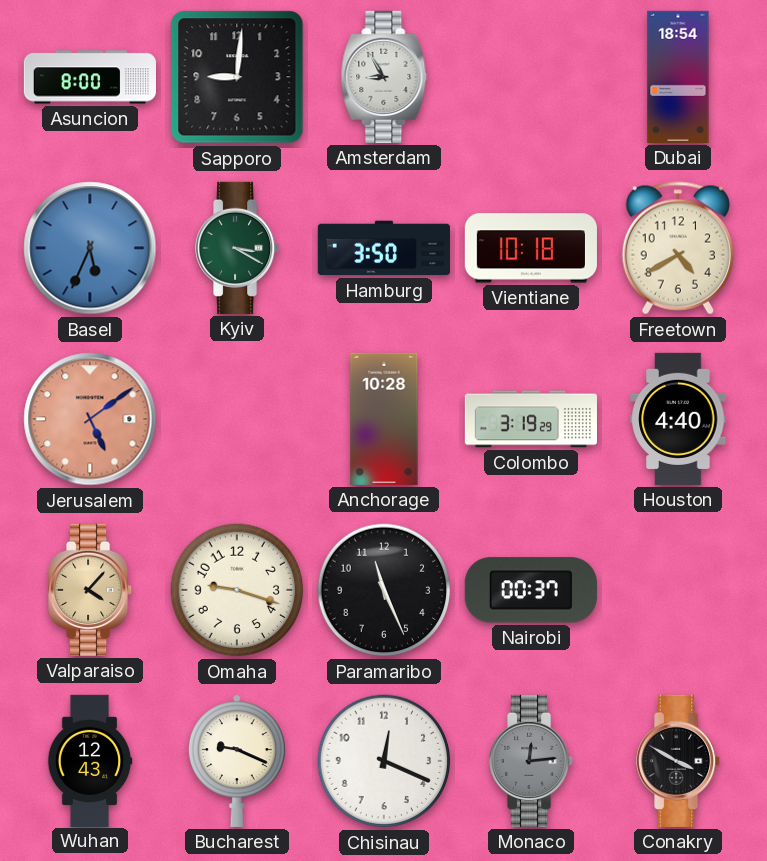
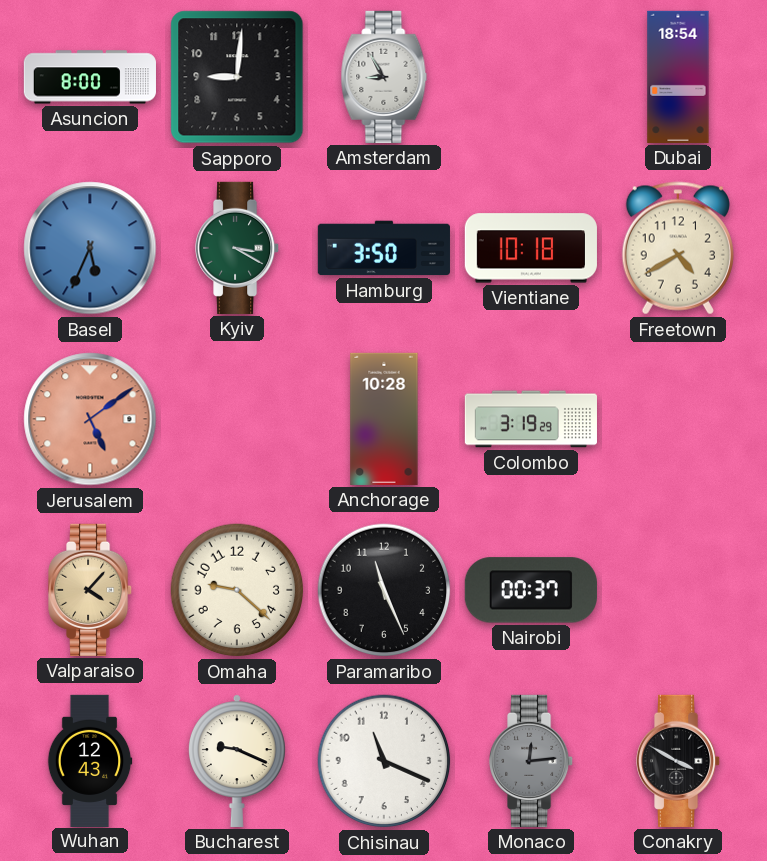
Houston: 4:40 -> none
Omaha: 9:18 -> 9:22
Chisinau: 12:19 -> 11:19
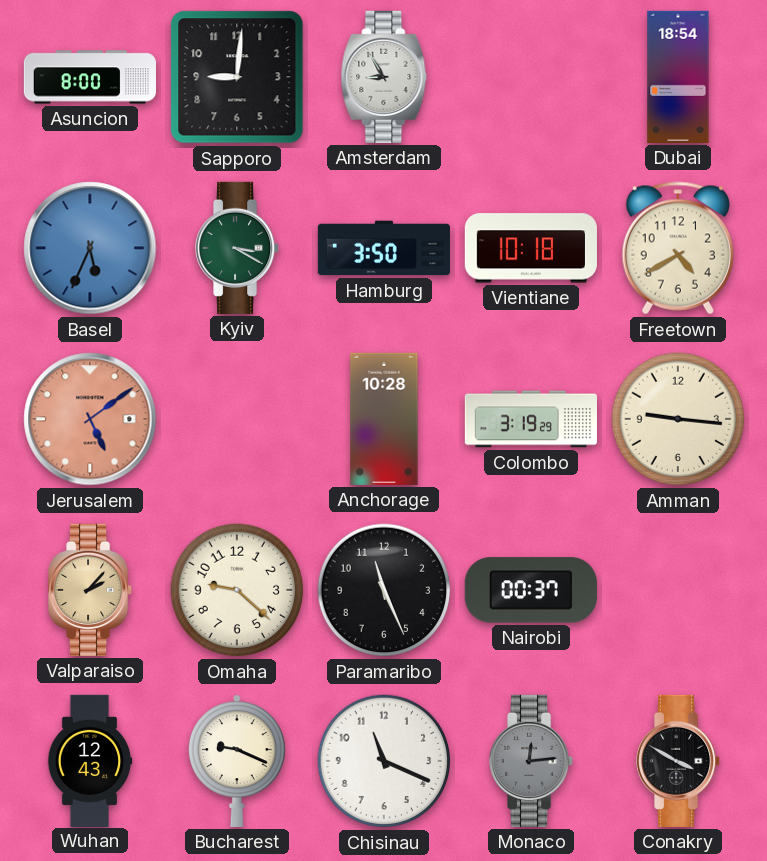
Amman: none -> 9:16
Valparaiso: 4:07 -> 2:07
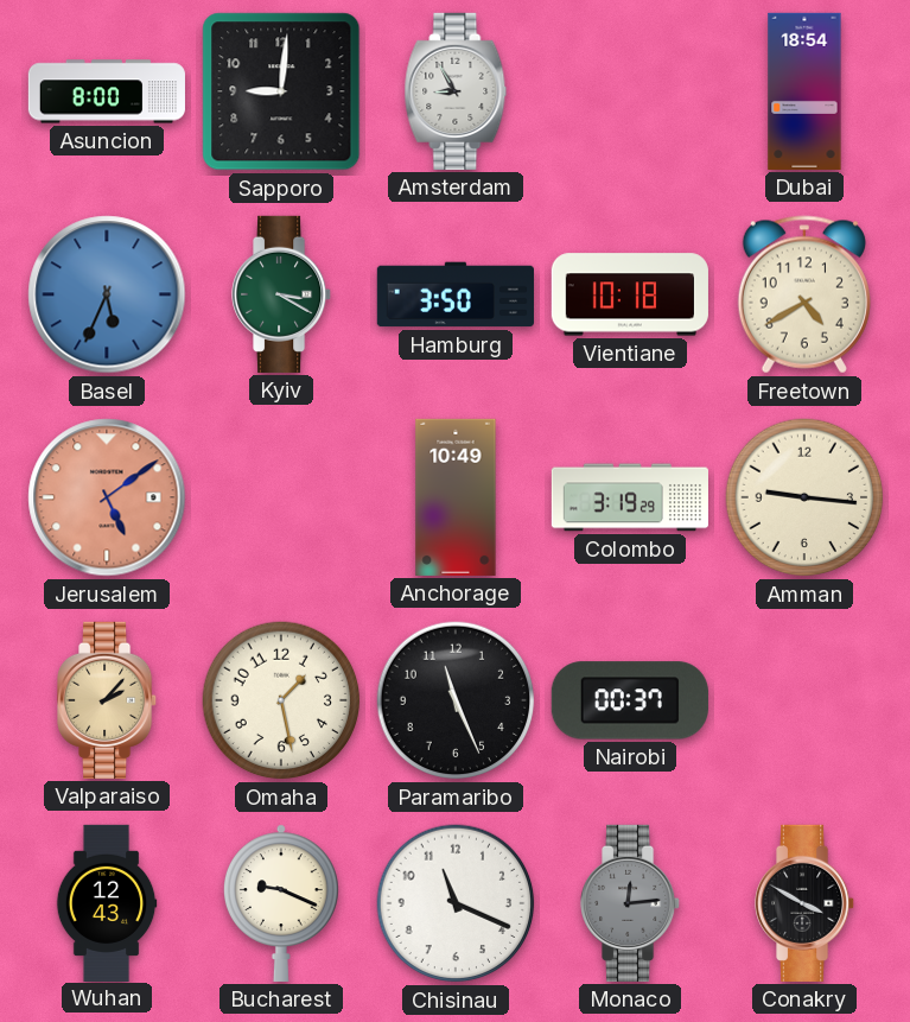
Anchorage: 10:28 -> 10:49
Omaha: 9:22 -> 1:28
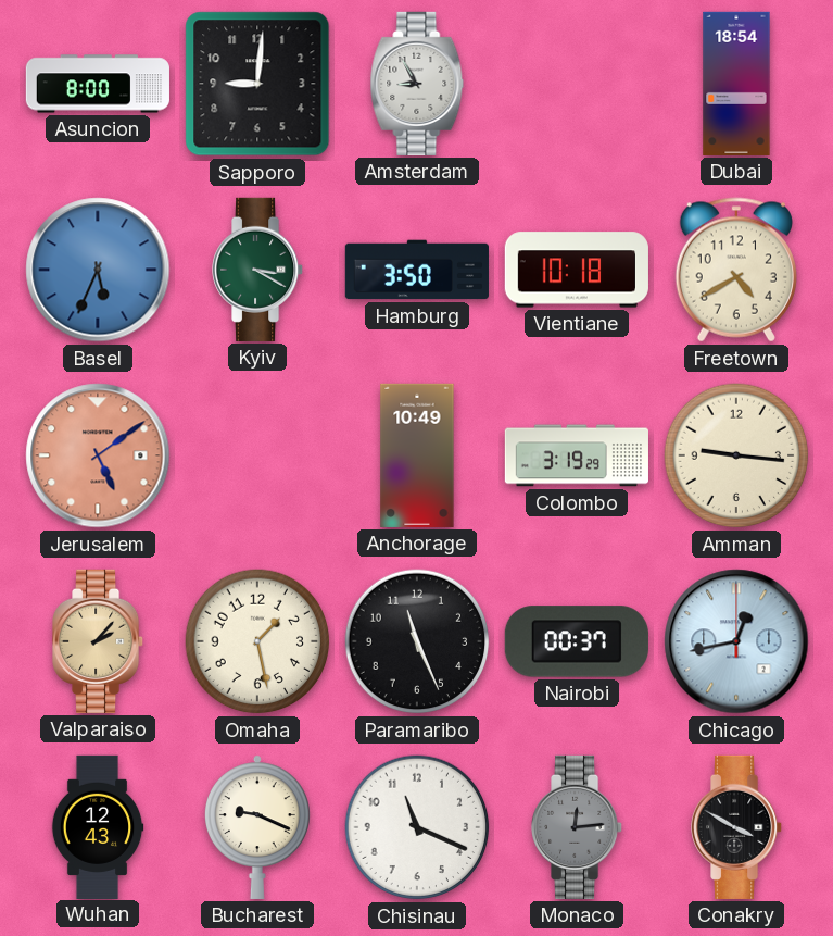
Chicago: none -> 12:43
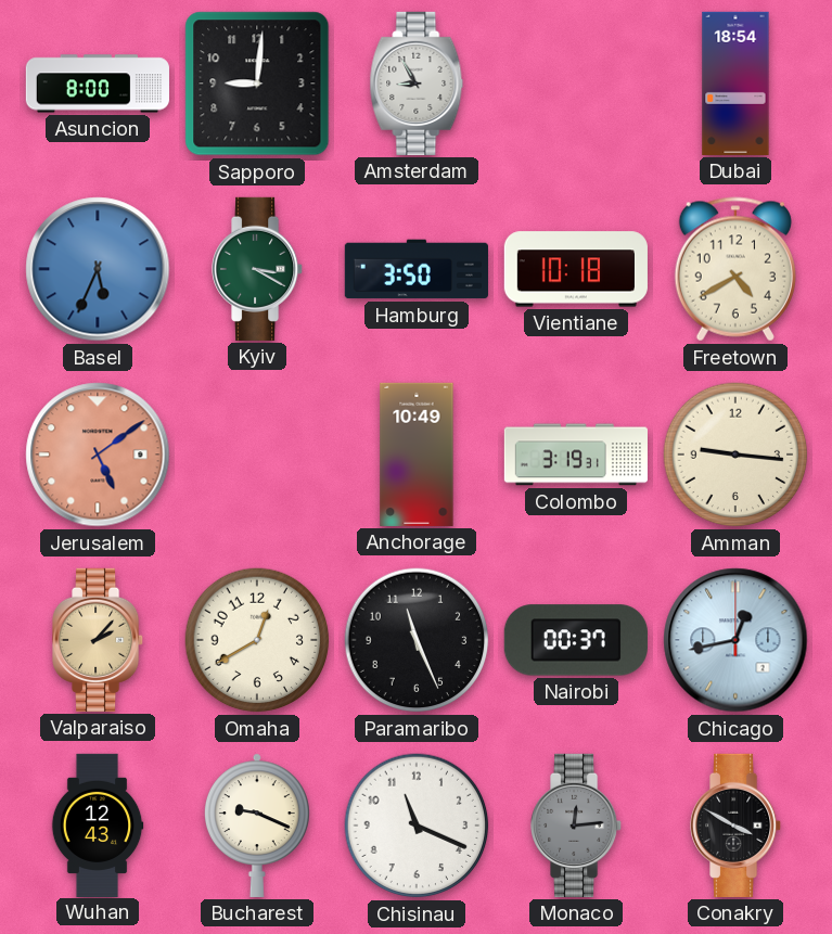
Colombo: 3:19:29 -> 3:19:31
Omaha: 1:28 -> 12:40
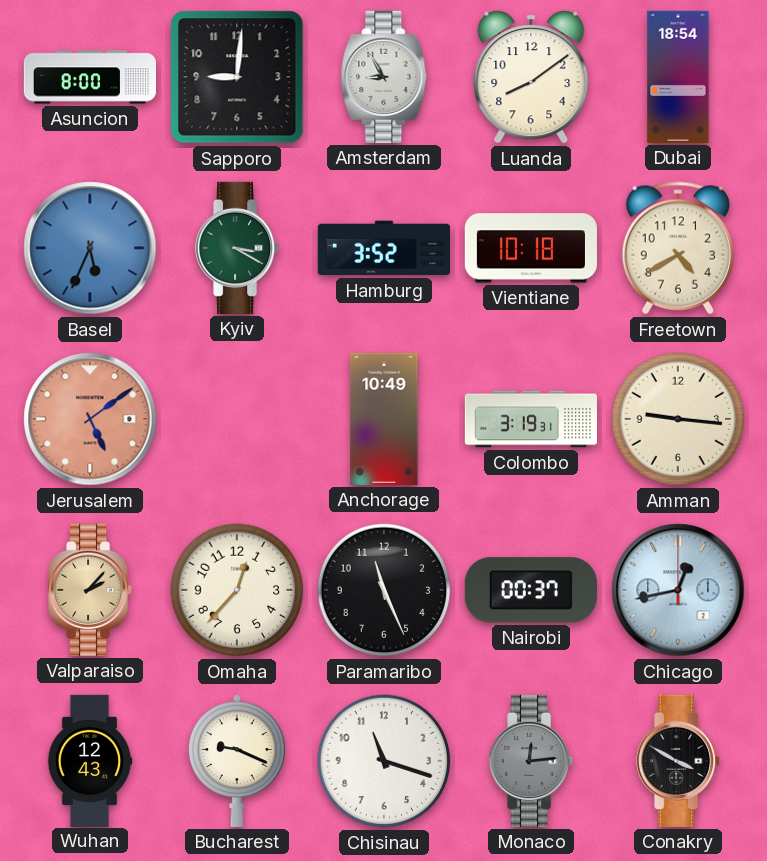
Luanda: none -> 8:09
Hamburg: 3:50 -> 3:52
Omaha: 12:40 -> 12:37
Chisinau: 11:19 -> 11:18
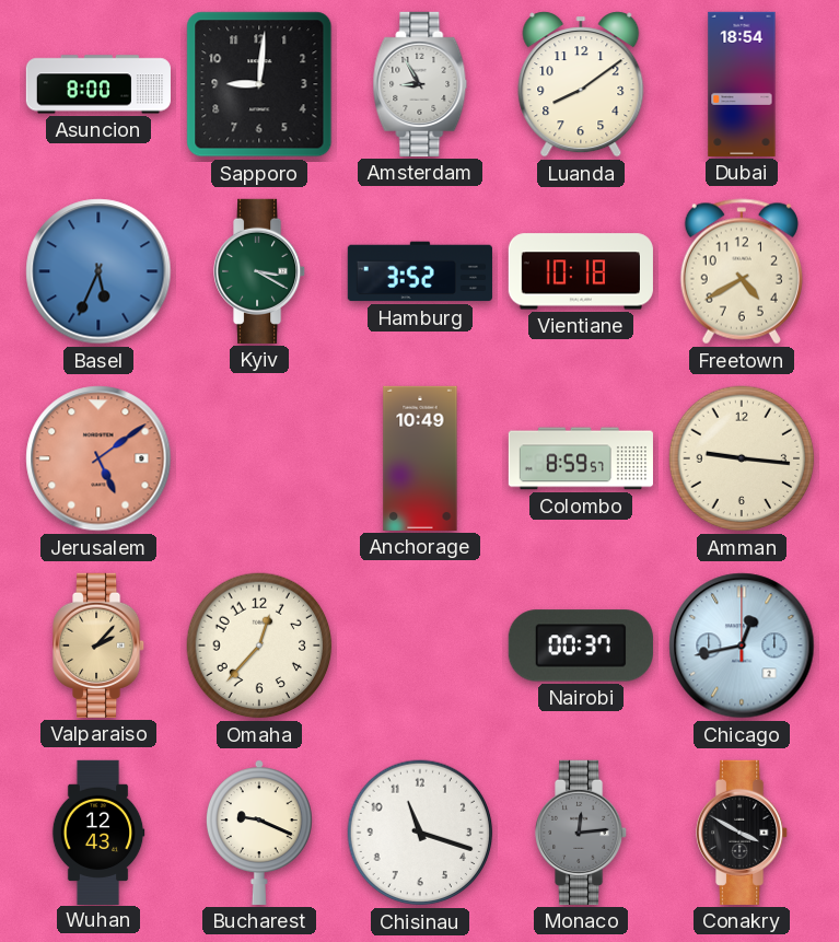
Colombo: 3:19 -> 8:59
Paramaribo: 11:26 -> none
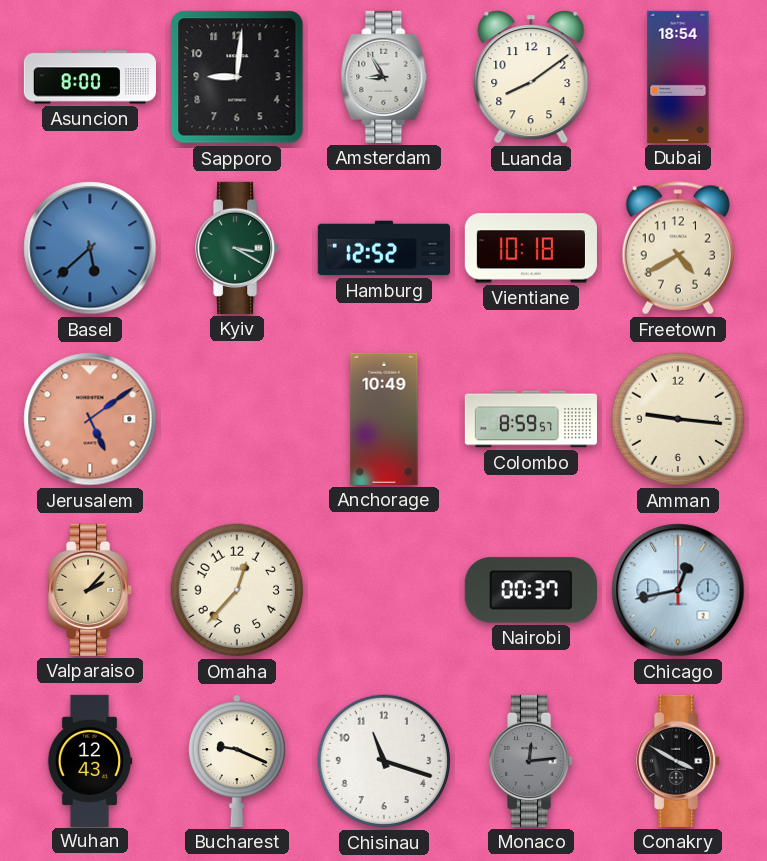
Basel: 5:34 -> 5:38
Hamburg: 3:52 -> 12:52
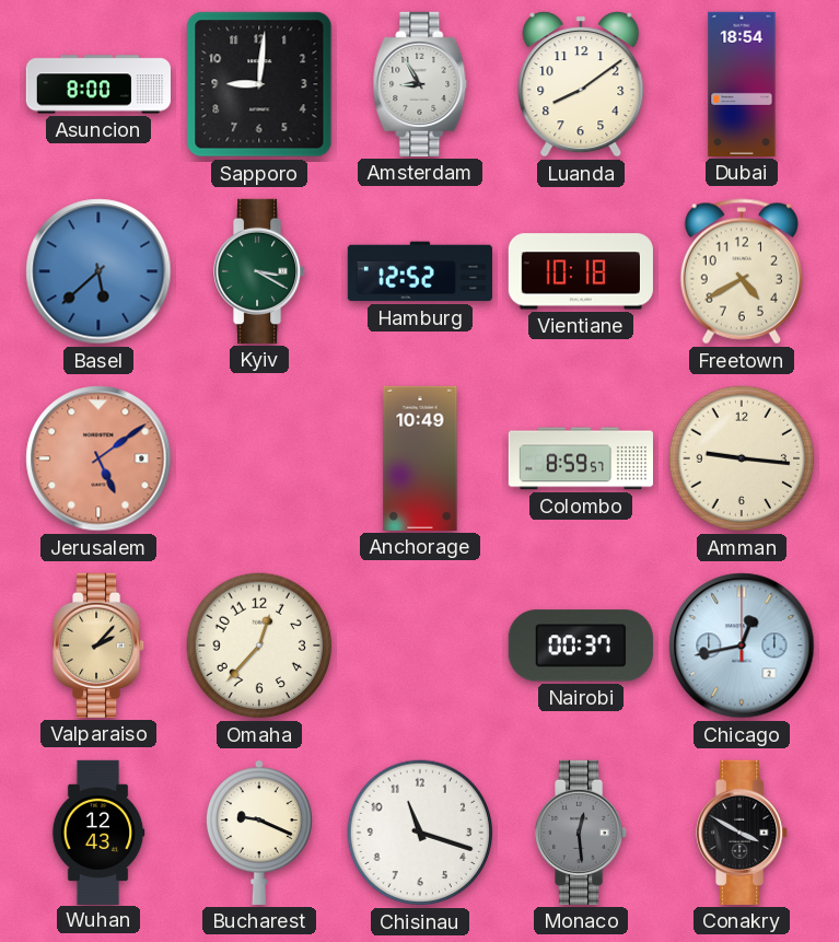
Monaco: 12:14 -> 12:29
